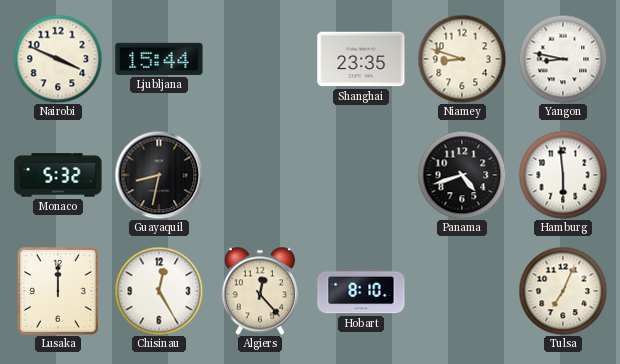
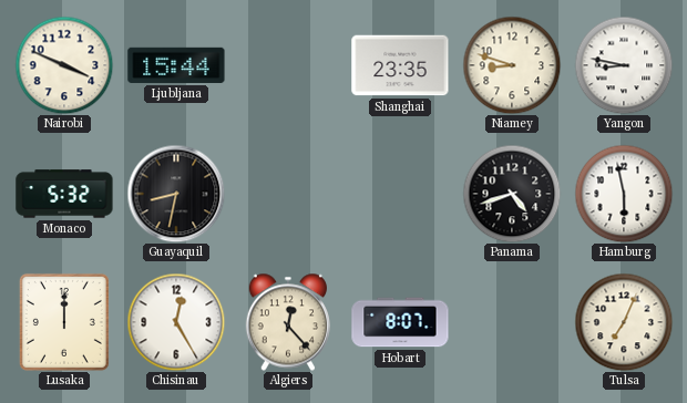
Hamburg: 5:59 -> 5:58
Hobart: 8:10 -> 8:07
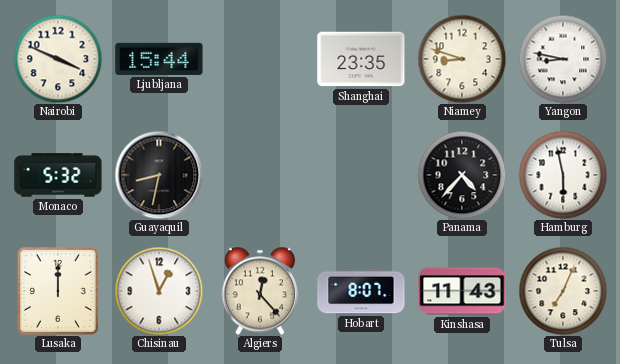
Panama: 4:42 -> 4:37
Chisinau: 12:25 -> 12:57
Kinshasa: none -> 11:43
